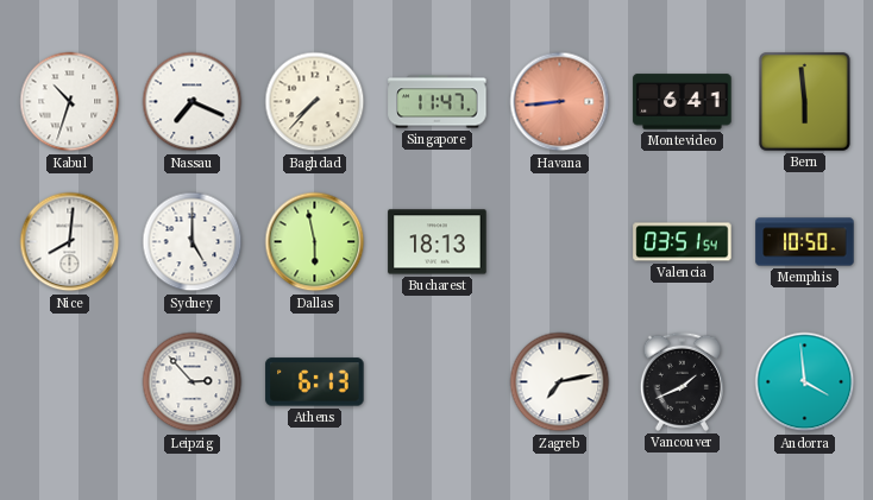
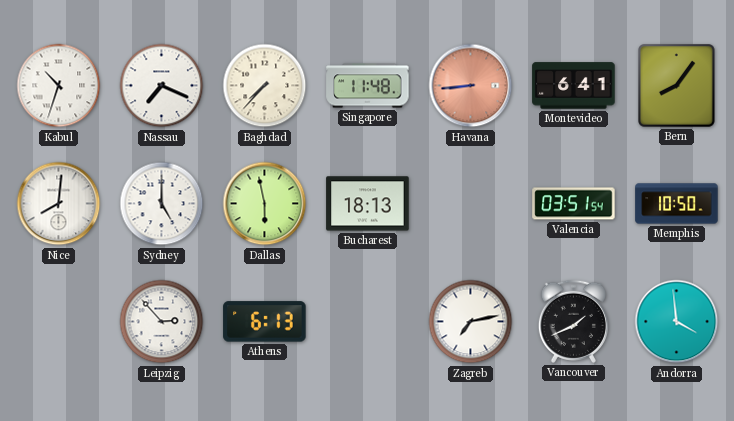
Singapore: 11:47 -> 11:48
Bern: 5:59 -> 8:06
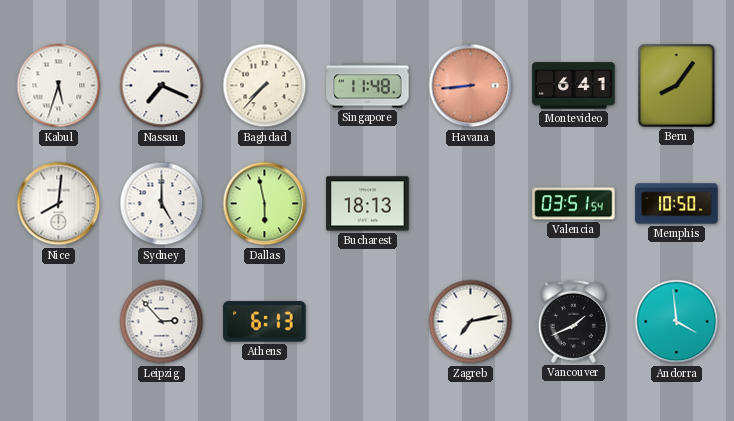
Kabul: 10:33 -> 5:33
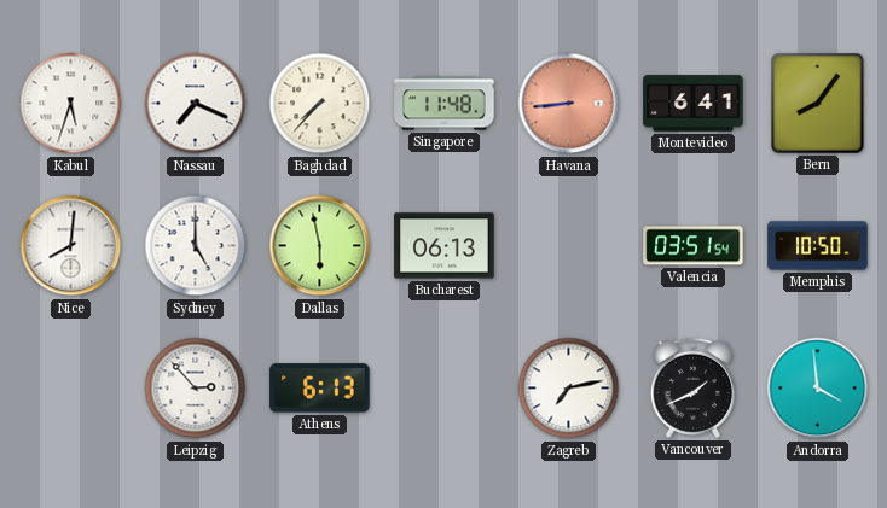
Bucharest: 18:13 -> 06:13
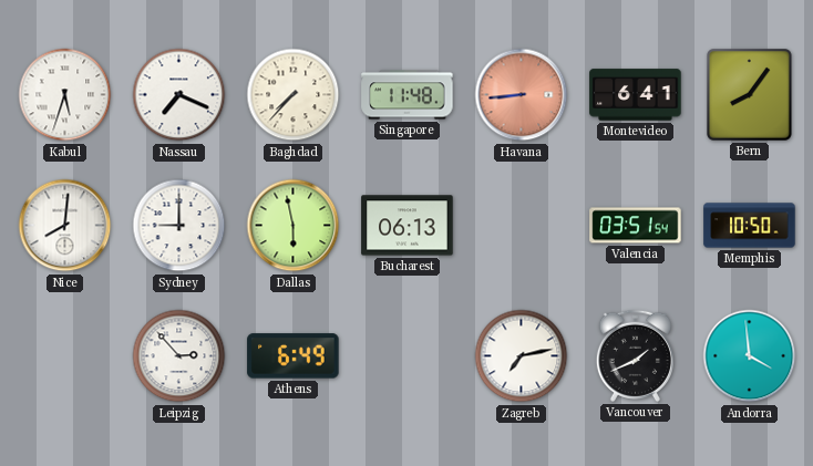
Sydney: 5:00 -> 9:00
Athens: 6:13 -> 6:49
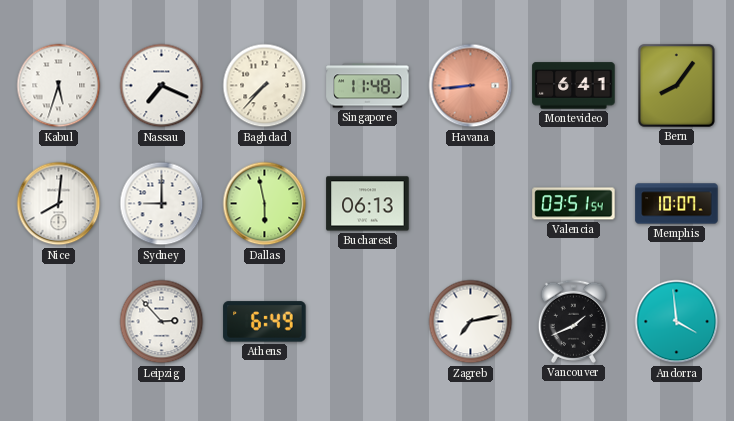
Memphis: 10:50 -> 10:07
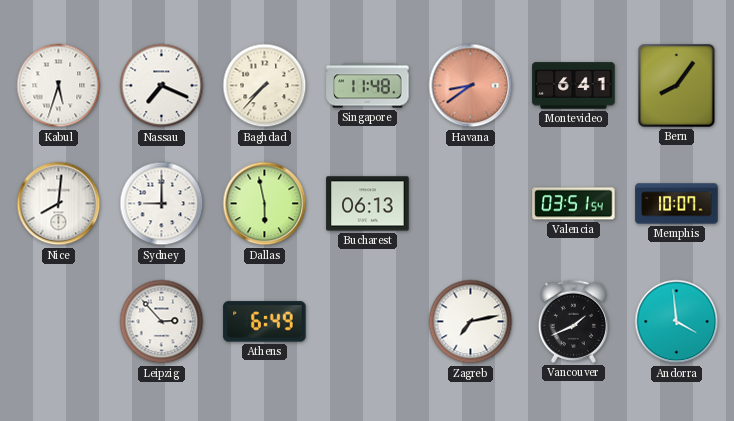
Havana: 8:44 -> 8:39
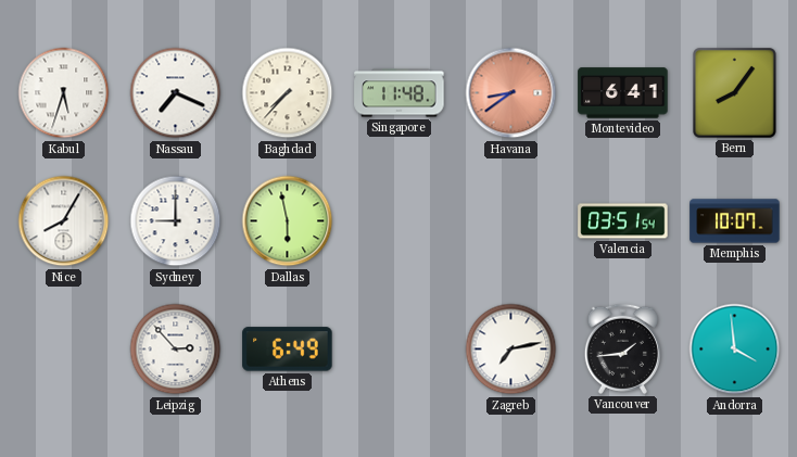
Nice: 8:01 -> 8:05
Bucharest: 06:13 -> none
Vancouver: 1:41 -> 1:44
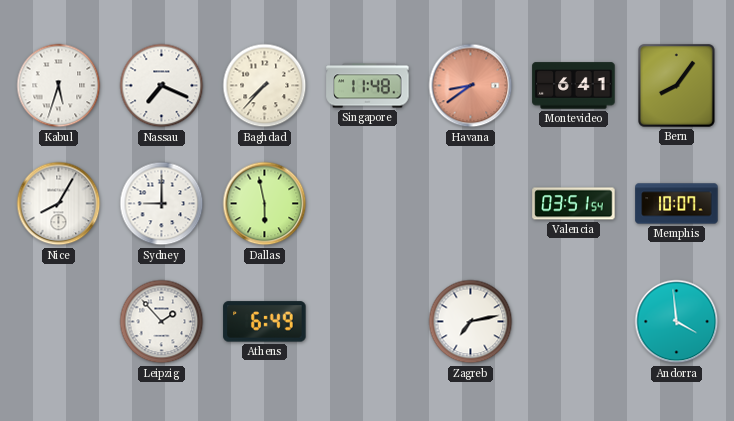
Leipzig: 2:53 -> 1:53
Vancouver: 1:44 -> none
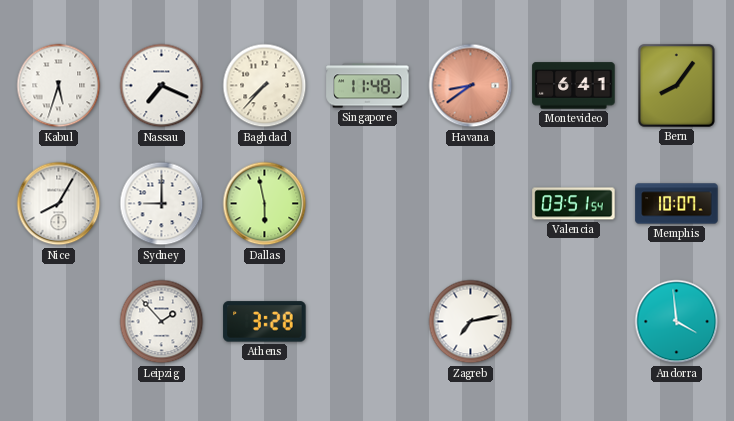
Athens: 6:49 -> 3:28
